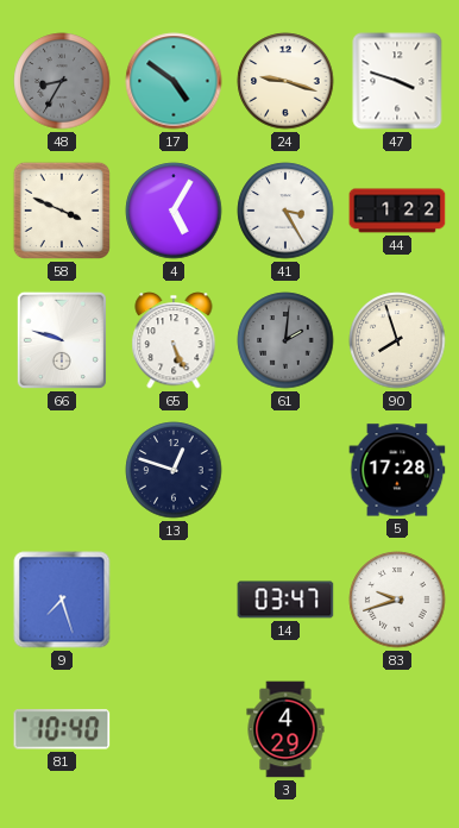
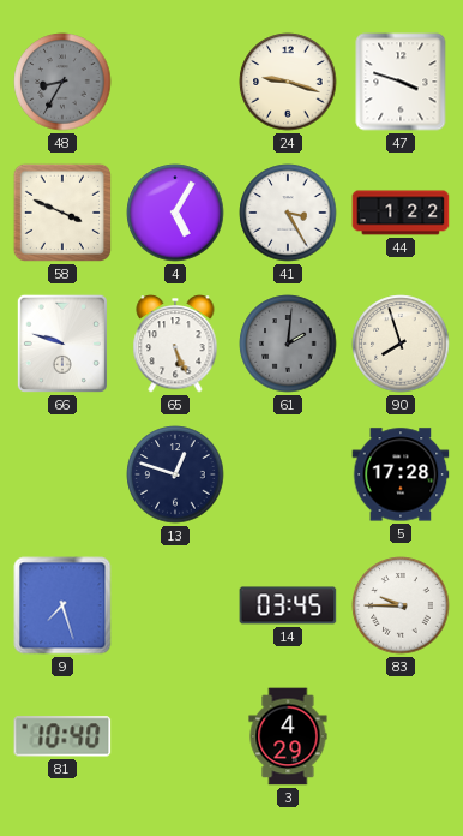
17: 4:51 -> none
14: 03:47 -> 03:45
83: 9:42 -> 9:45
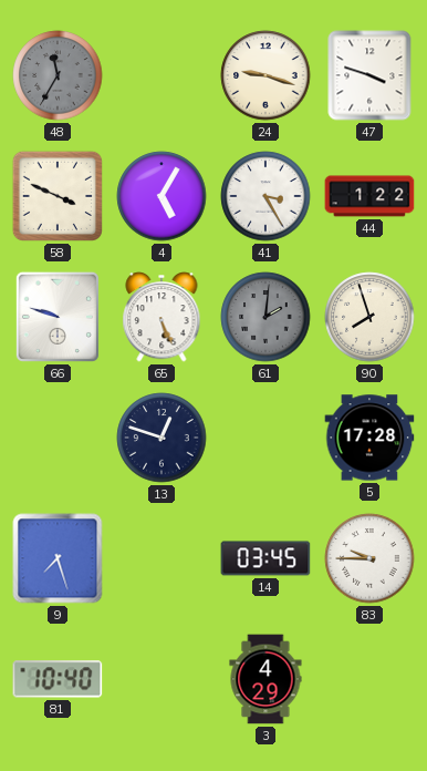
48: 8:35 -> 11:35
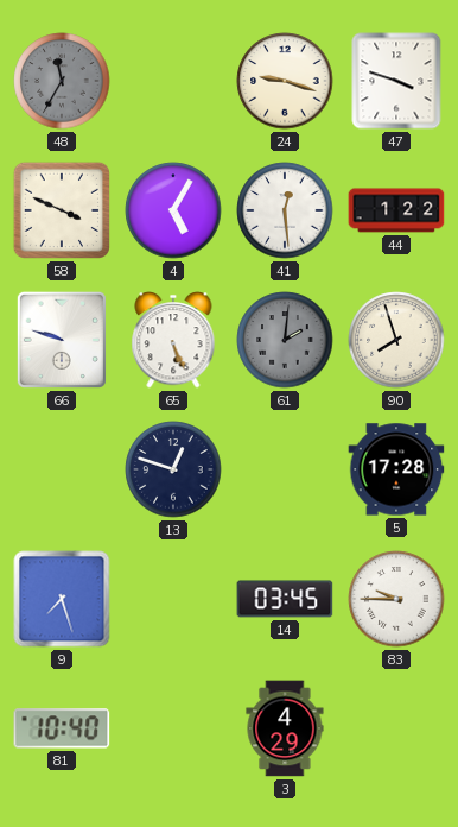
41: 3:25 -> 12:29
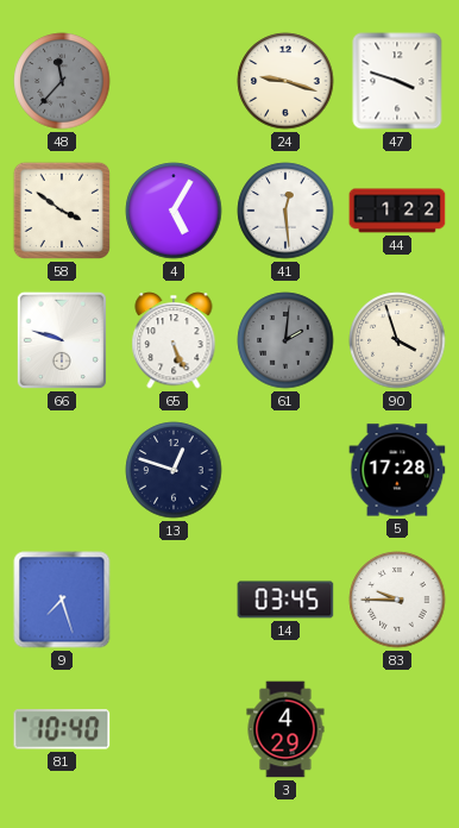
48: 11:35 -> 11:37
58: 3:49 -> 3:51
90: 7:57 -> 3:57
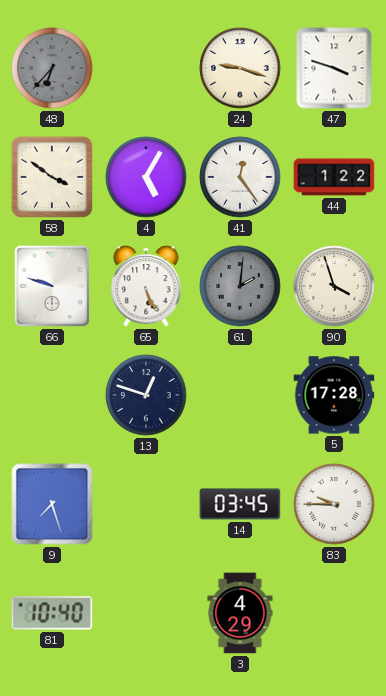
48: 11:37 -> 6:37
41: 12:29 -> 12:24
